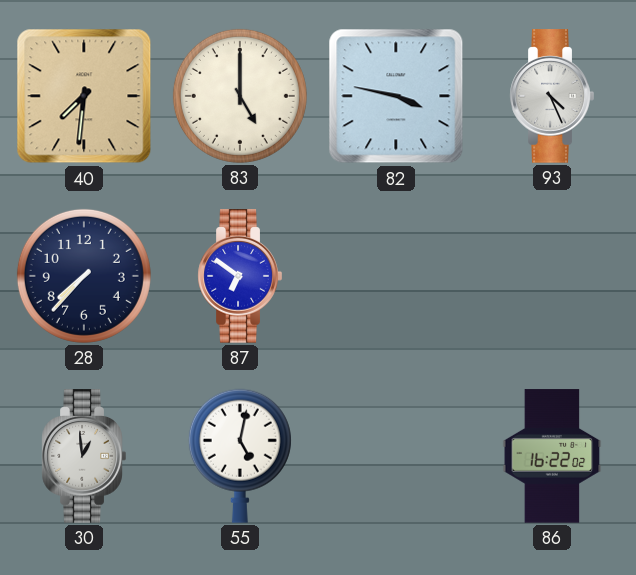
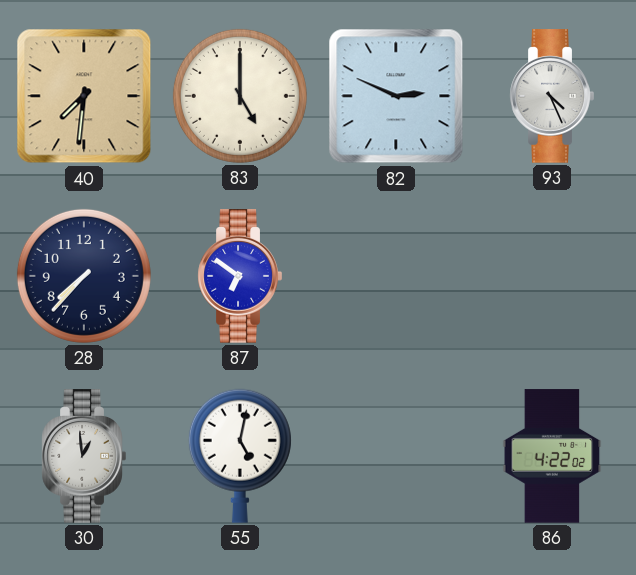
82: 3:47 -> 2:49
86: 16:22 -> 4:22
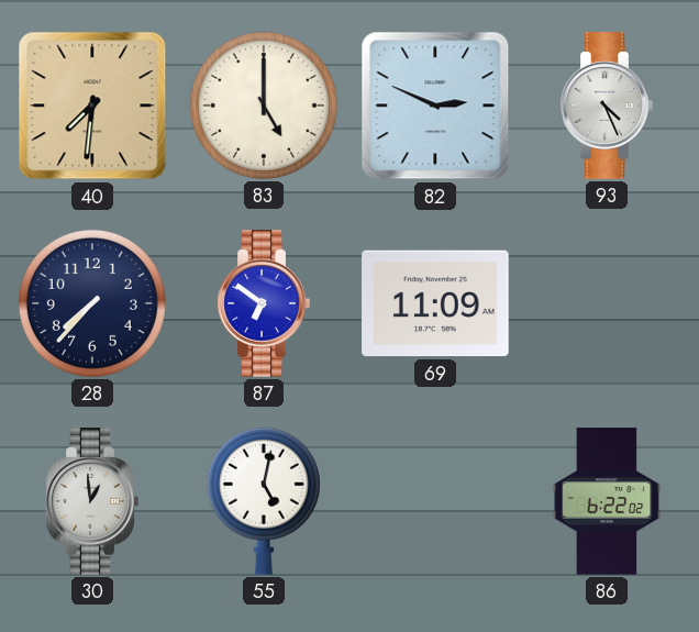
69: none -> 11:09
86: 4:22 -> 6:22
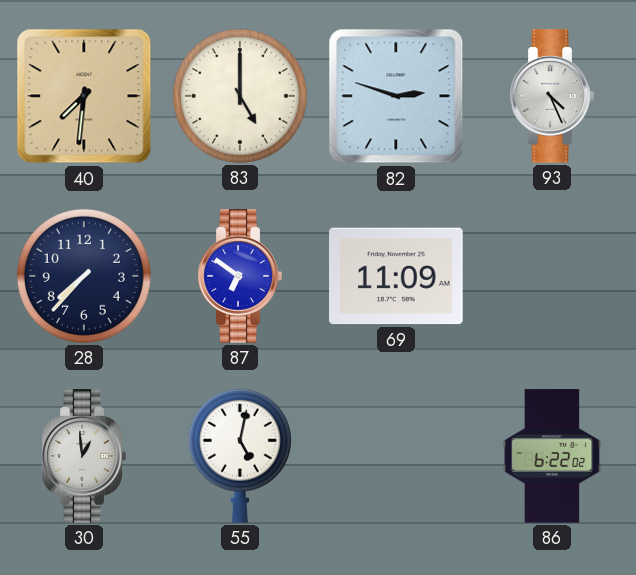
82: 2:49 -> 2:48
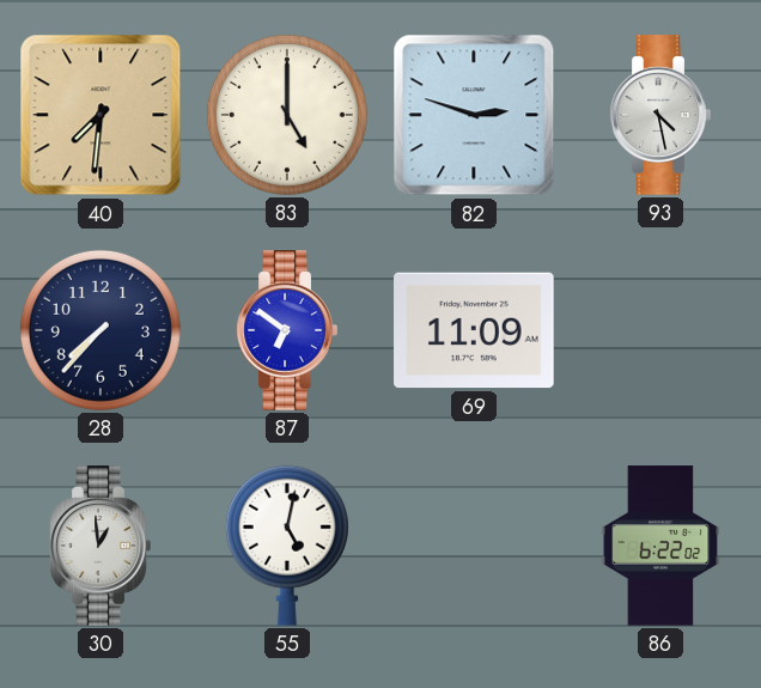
93: 4:26 -> 4:28
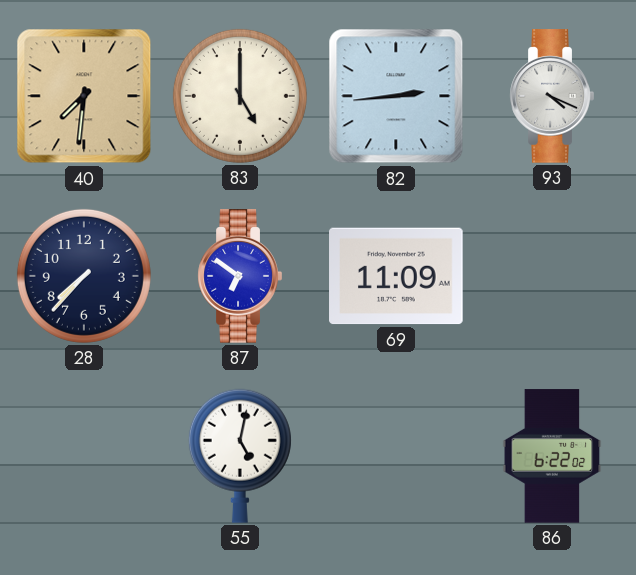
82: 2:48 -> 2:44
93: 4:28 -> 4:19
30: 12:59 -> none
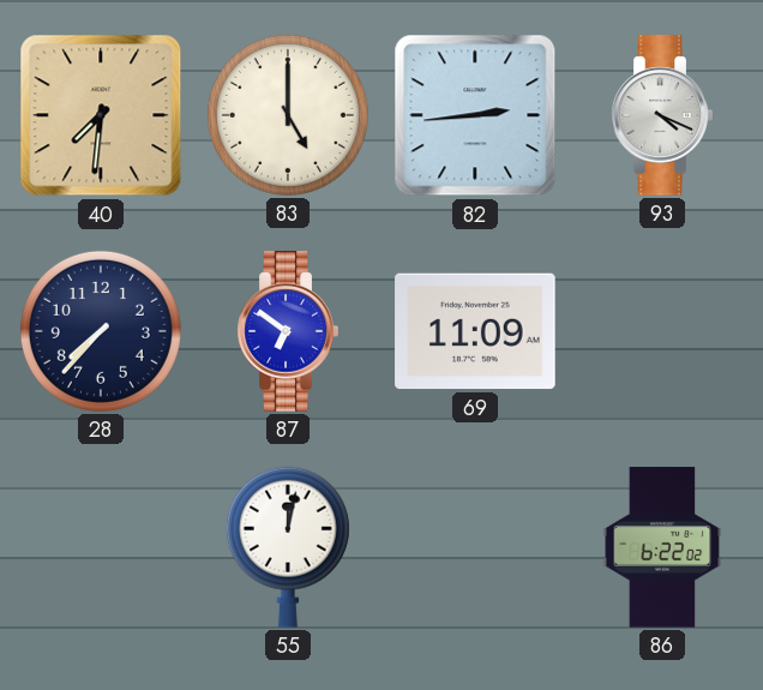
55: 5:02 -> 12:02
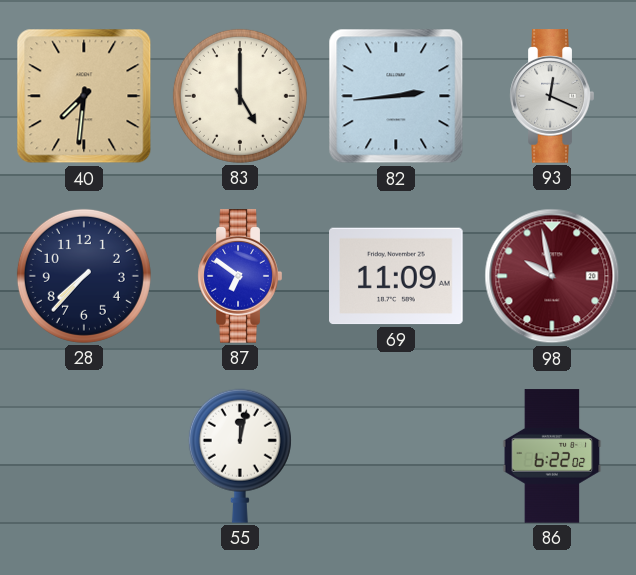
93: 4:19 -> 12:19
98: none -> 9:58
